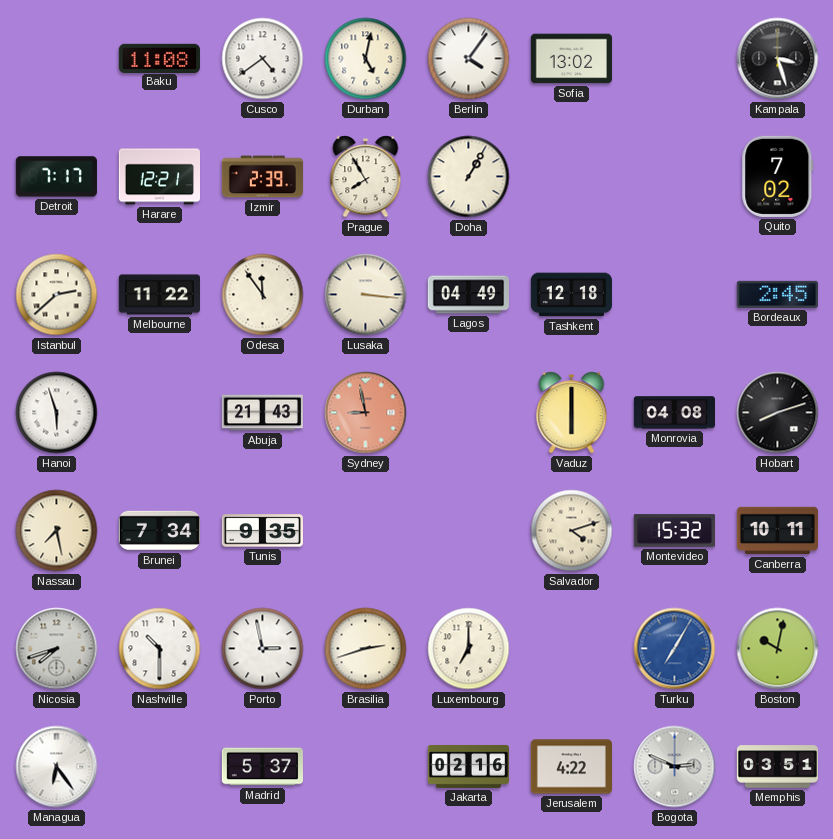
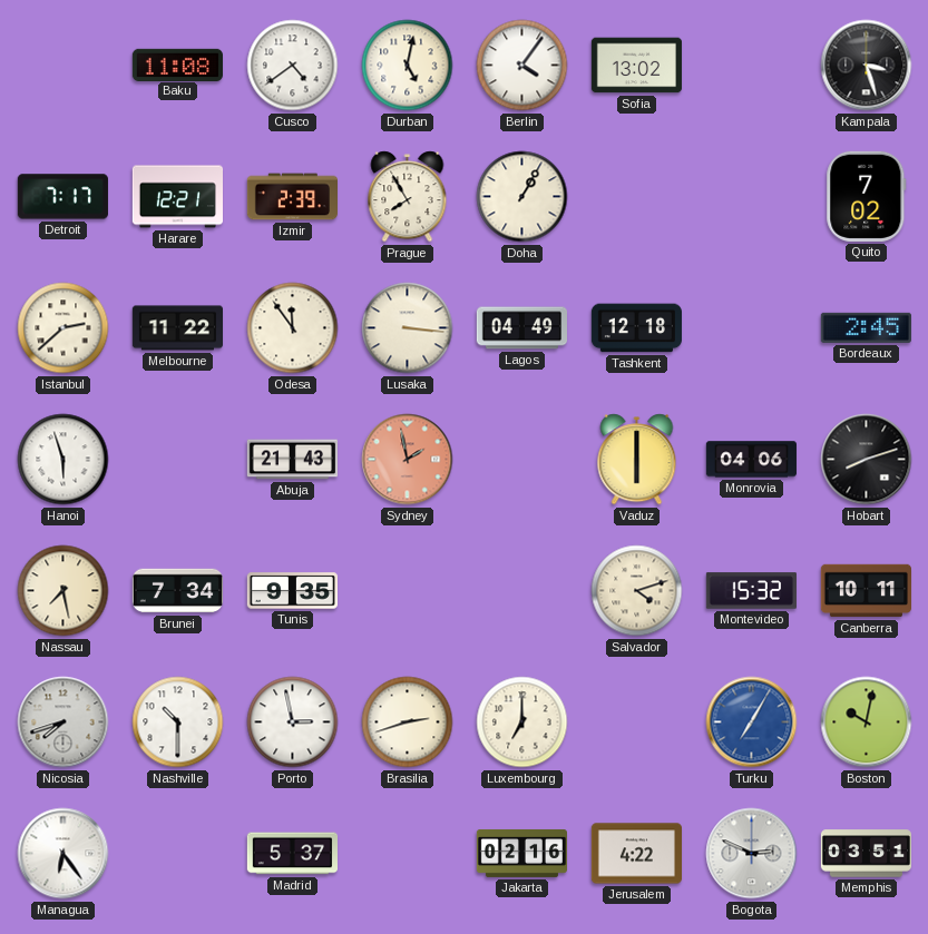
Sydney: 8:58 -> 1:58
Monrovia: 04:08 -> 04:06
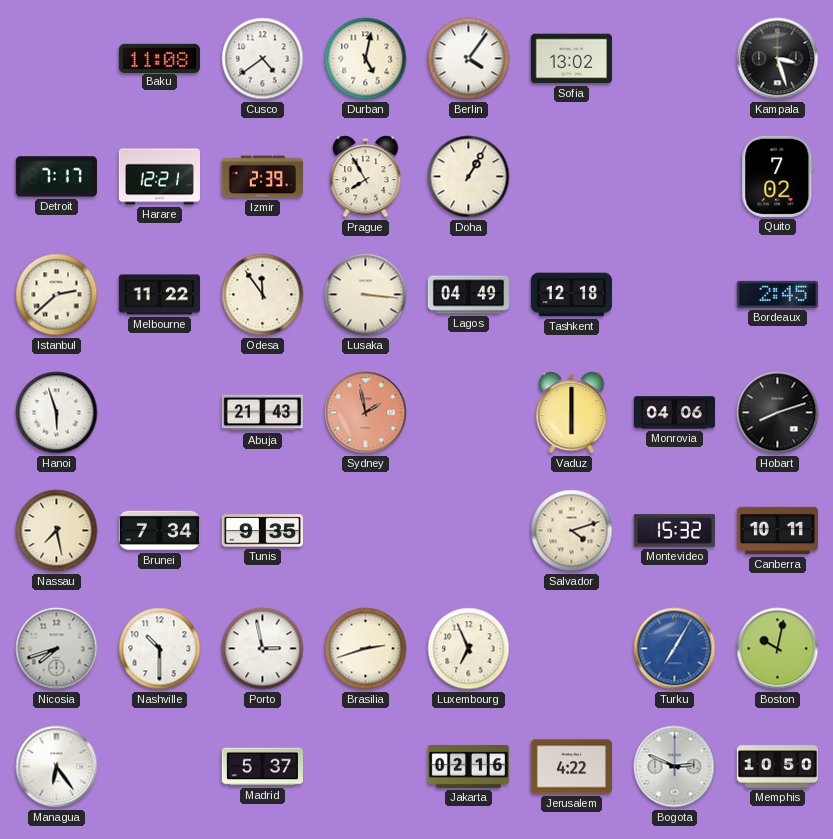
Luxembourg: 7:00 -> 6:56
Memphis: 03:51 -> 10:50
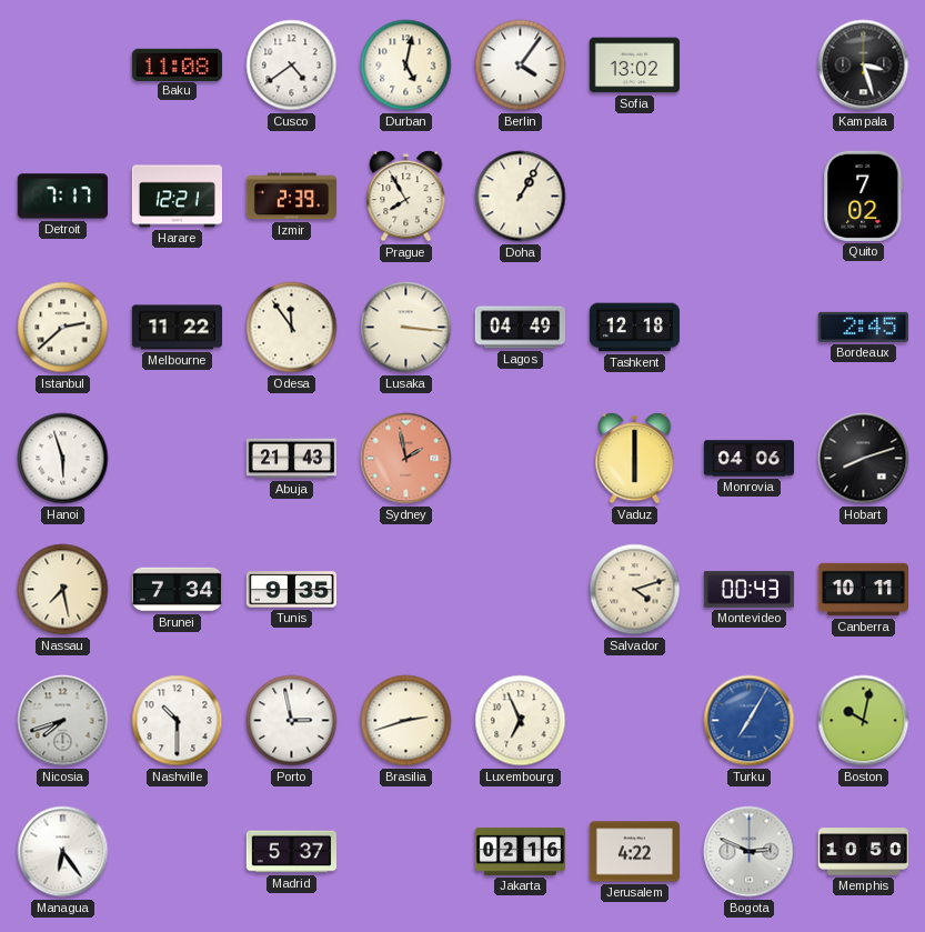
Montevideo: 15:32 -> 00:43
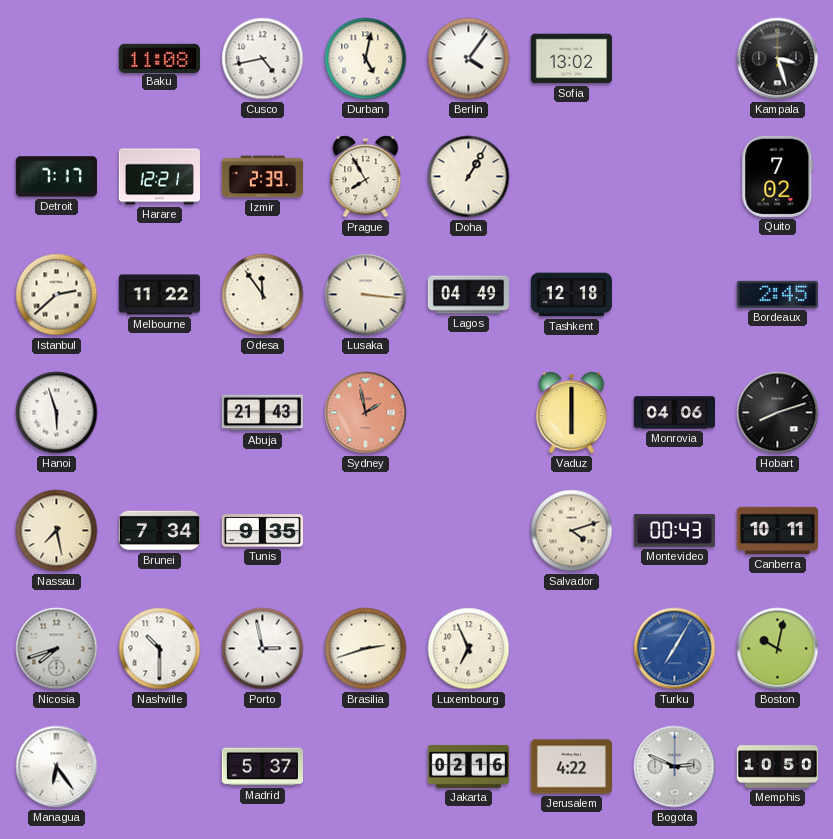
Cusco: 4:39 -> 4:43
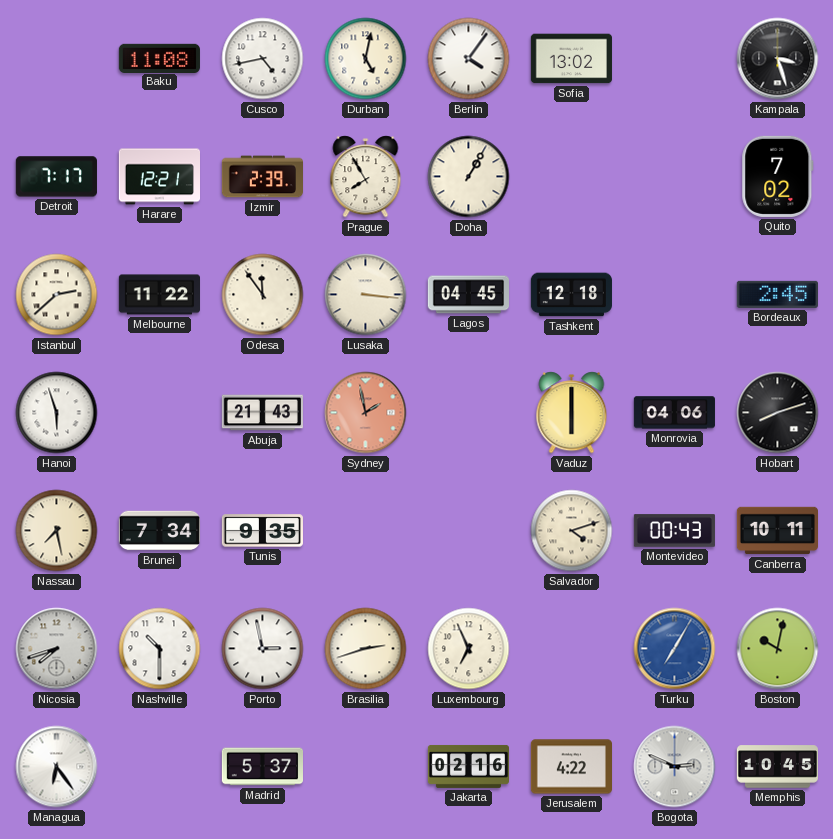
Lagos: 04:49 -> 04:45
Memphis: 10:50 -> 10:45
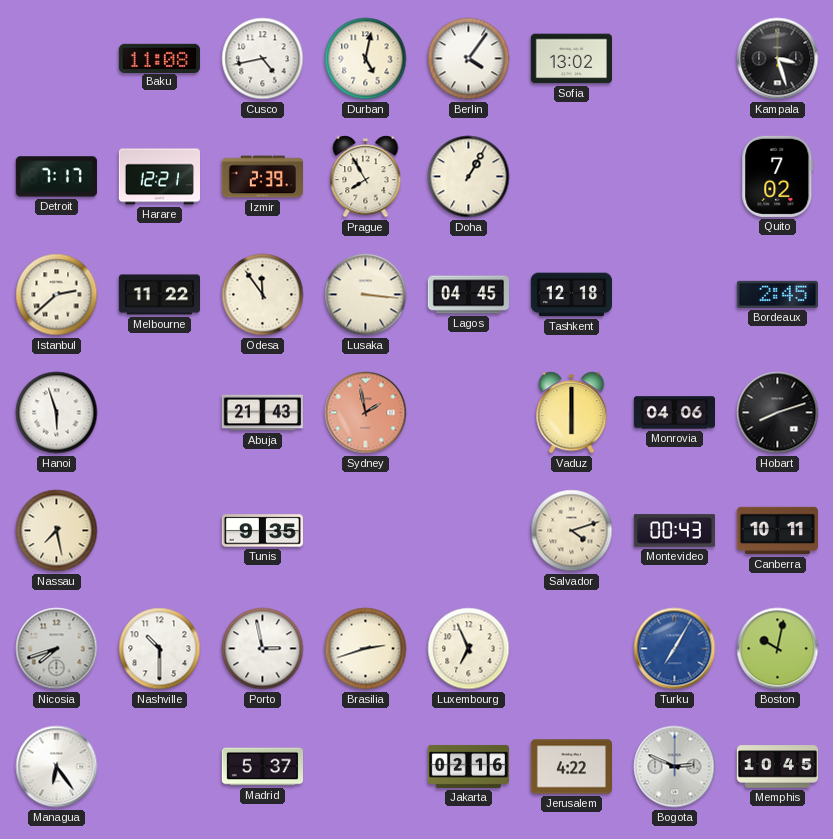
Brunei: 7:34 -> none
